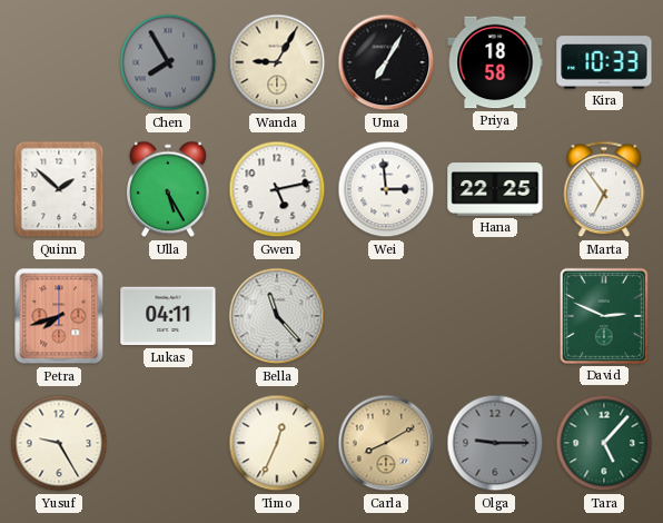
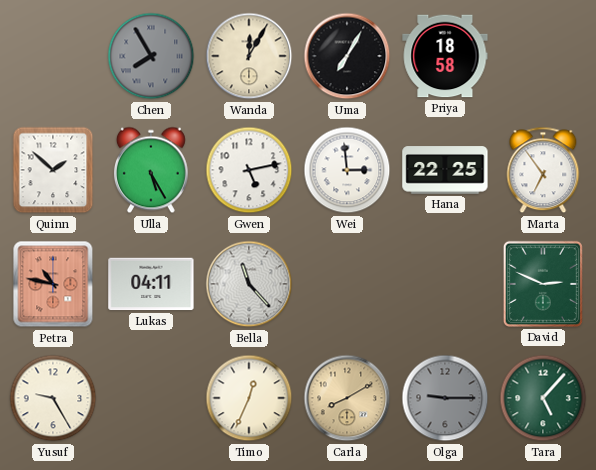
Wanda: 9:05 -> 12:05
Kira: 10:33 -> none
Petra: 7:42 -> 10:47
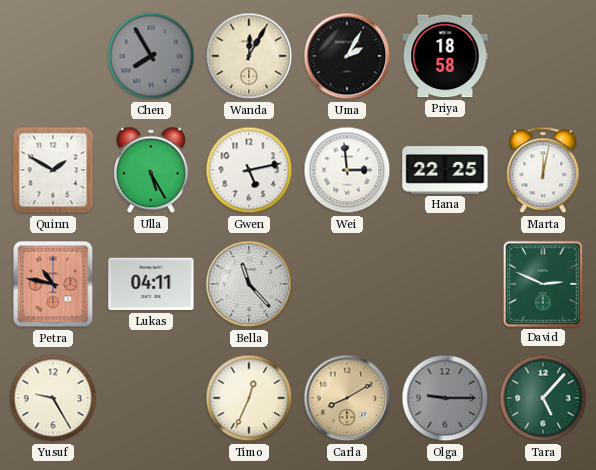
Uma: 7:05 -> 2:05
Quinn: 1:52 -> 1:50
Marta: 6:54 -> 12:02
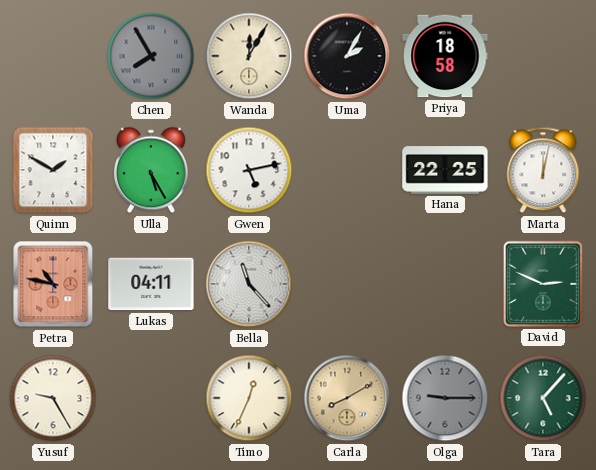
Wei: 2:59 -> none
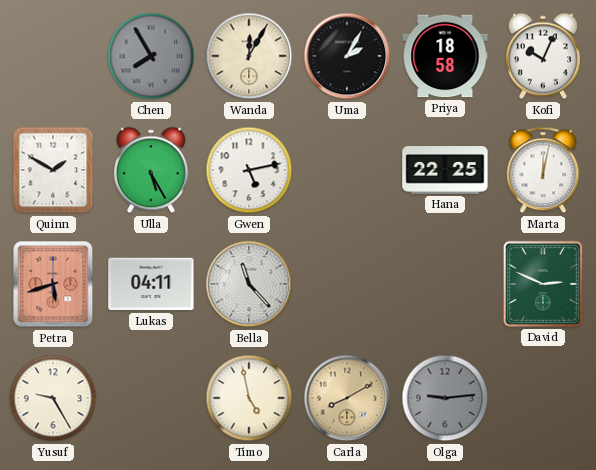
Kofi: none -> 10:04
Petra: 10:47 -> 5:42
Timo: 12:34 -> 4:58
Olga: 9:15 -> 9:14
Tara: 5:07 -> none
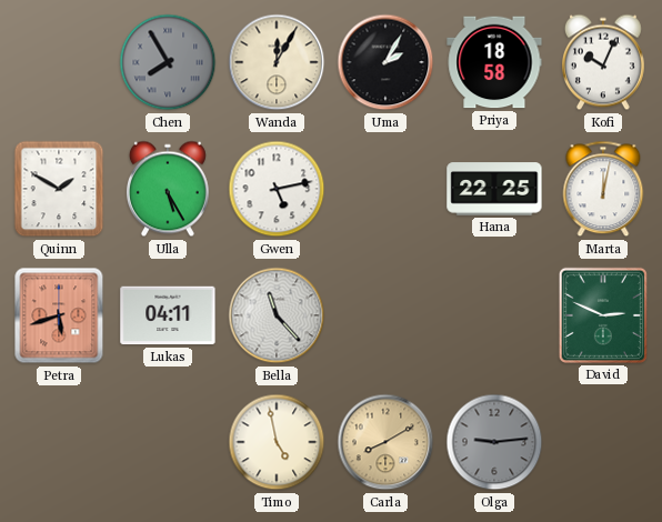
Yusuf: 9:25 -> none
